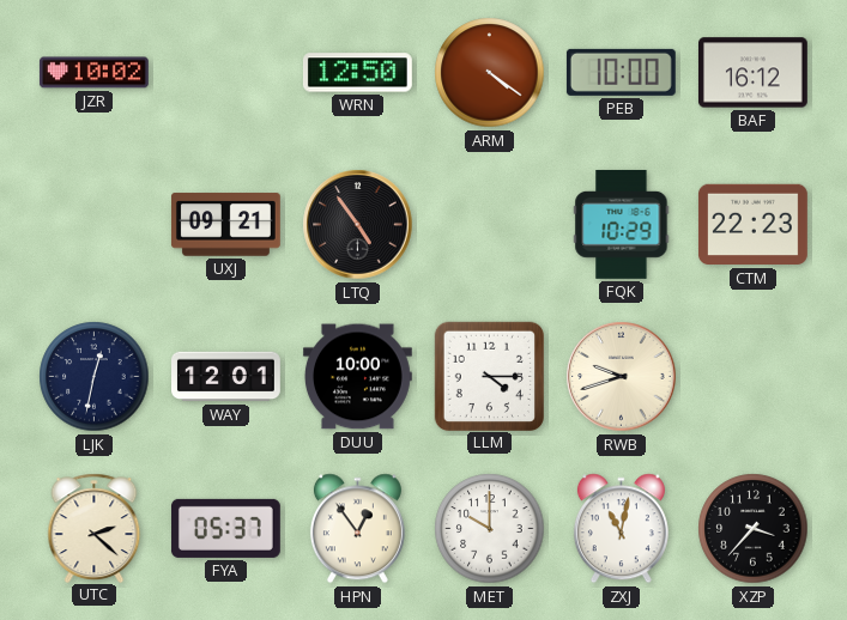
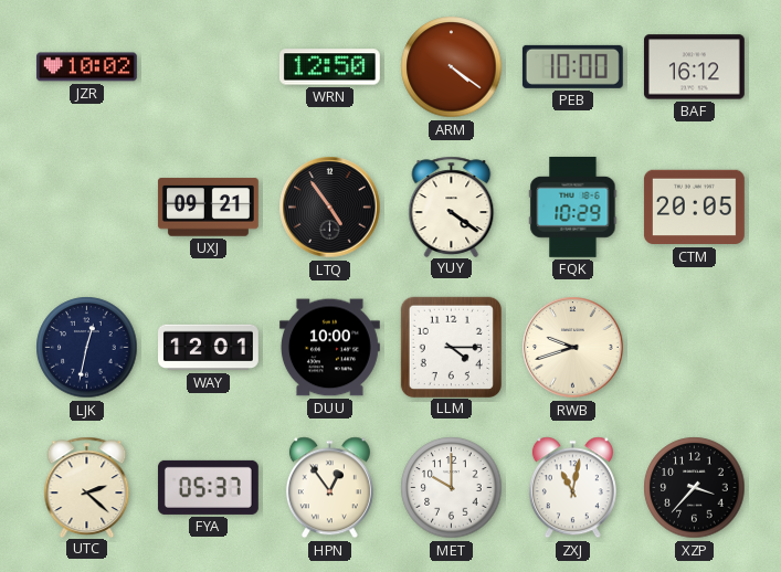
YUY: none -> 4:21
CTM: 22:23 -> 20:05
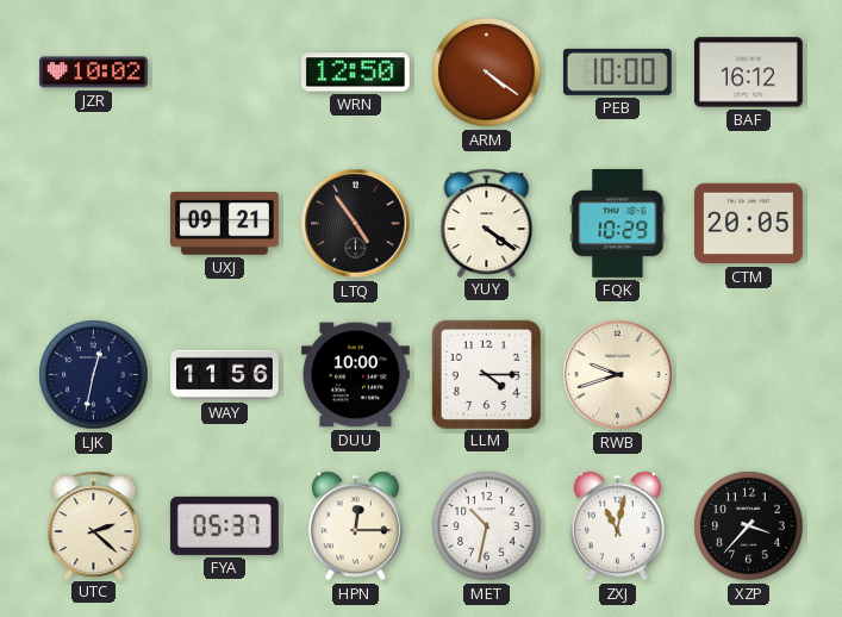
WAY: 12:01 -> 11:56
HPN: 12:54 -> 12:15
MET: 10:00 -> 10:32
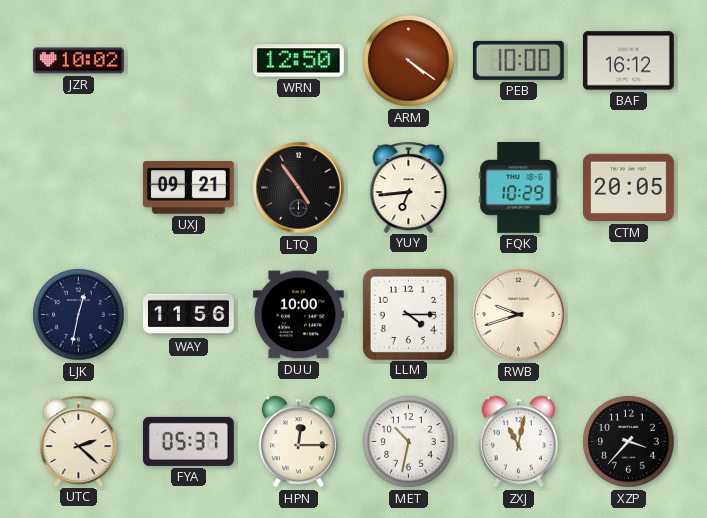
YUY: 4:21 -> 6:44
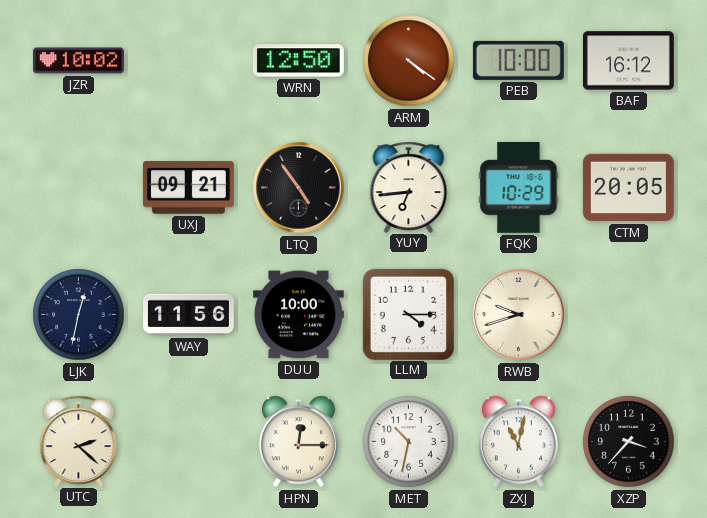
FYA: 05:37 -> none
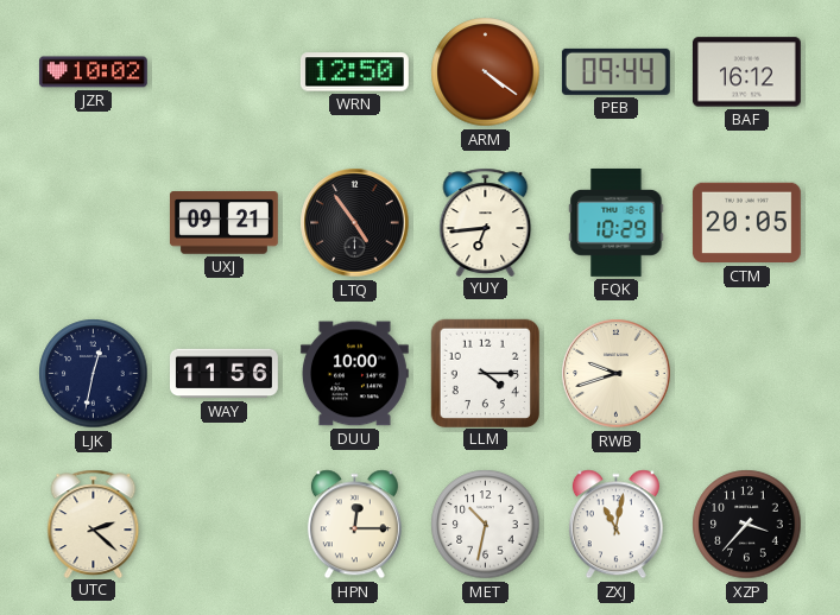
PEB: 10:00 -> 09:44
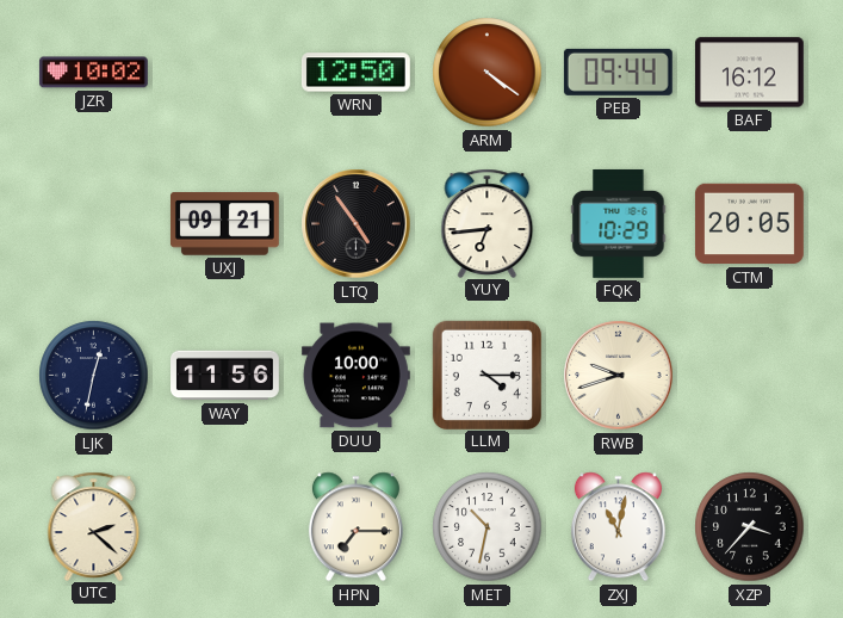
HPN: 12:15 -> 7:15
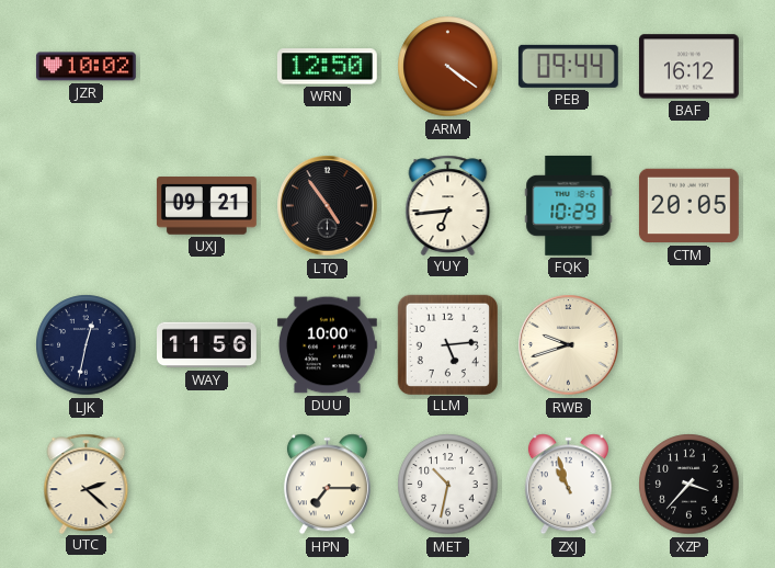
LLM: 4:15 -> 5:14
ZXJ: 11:02 -> 10:57
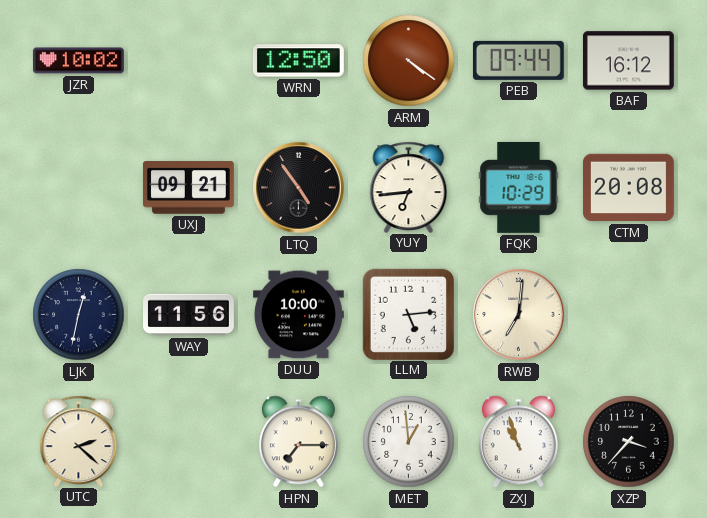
CTM: 20:05 -> 20:08
RWB: 9:42 -> 7:01
MET: 10:32 -> 12:59
